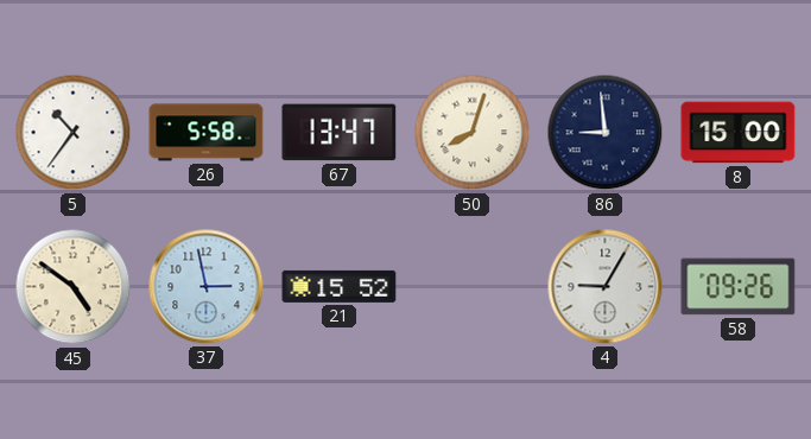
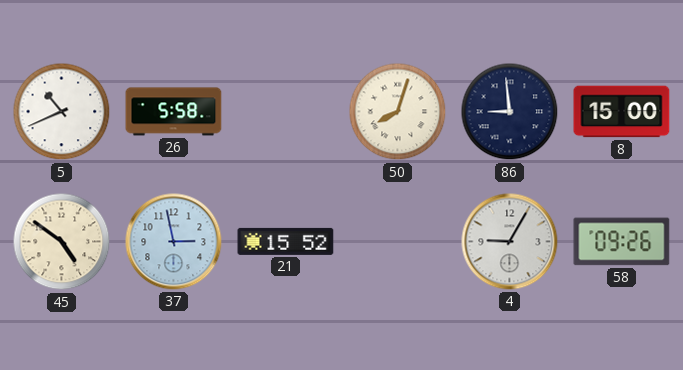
5: 10:36 -> 10:41
67: 13:47 -> none
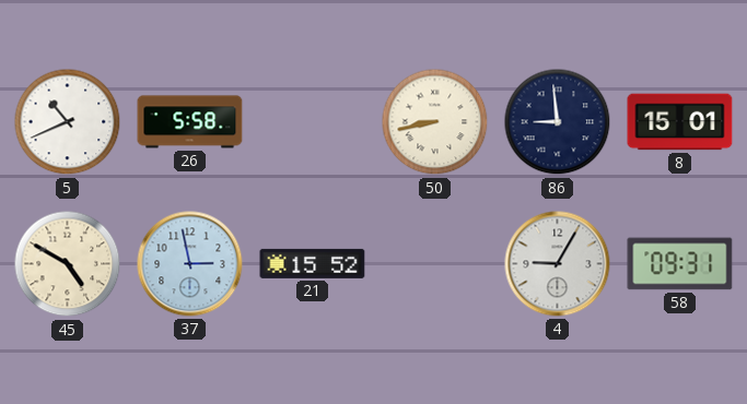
50: 8:03 -> 8:43
8: 15:00 -> 15:01
45: 4:51 -> 4:50
58: 09:26 -> 09:31
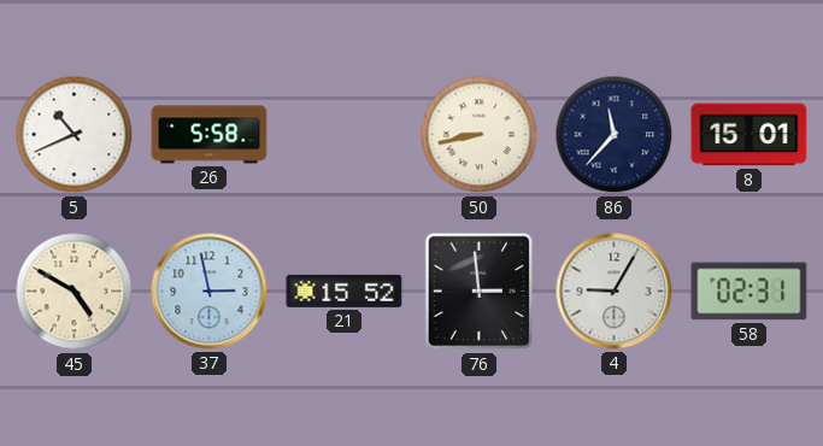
86: 8:59 -> 11:37
76: none -> 2:59
58: 09:31 -> 02:31
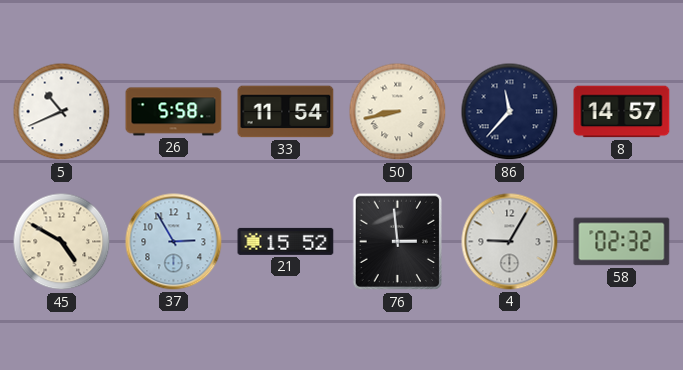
33: none -> 11:54
8: 15:01 -> 14:57
37: 2:58 -> 2:55
58: 02:31 -> 02:32
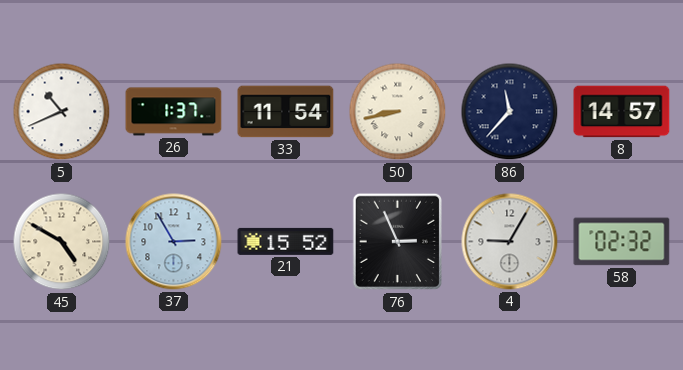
26: 5:58 -> 1:37
76: 2:59 -> 2:56
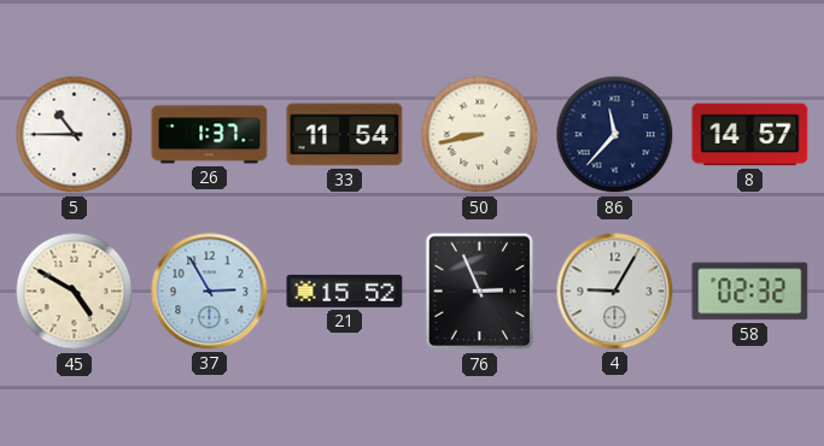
5: 10:41 -> 10:45
